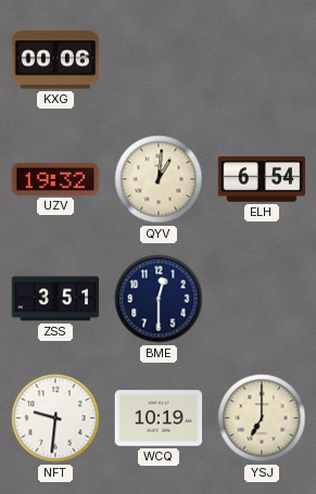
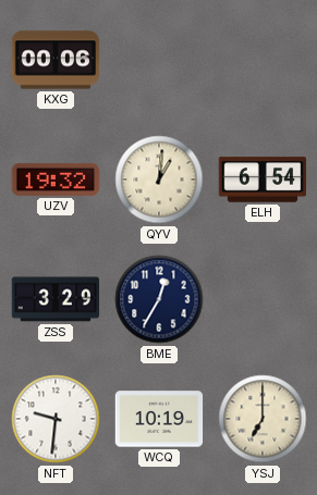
ZSS: 3:51 -> 3:29
BME: 12:30 -> 12:35
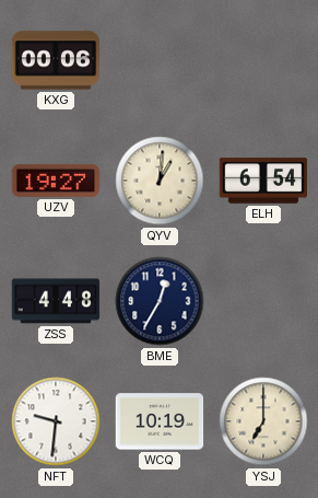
UZV: 19:32 -> 19:27
ZSS: 3:29 -> 4:48
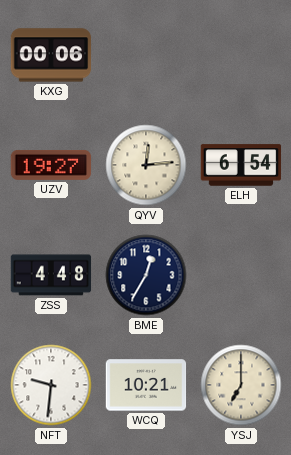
QYV: 1:01 -> 12:14
WCQ: 10:19 -> 10:21
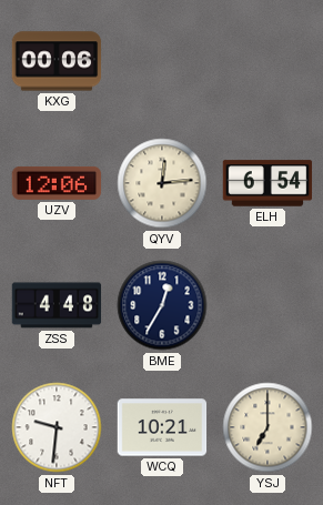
UZV: 19:27 -> 12:06
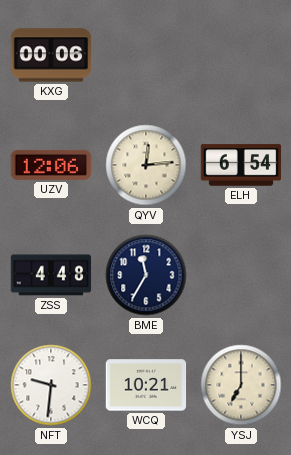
BME: 12:35 -> 11:35
